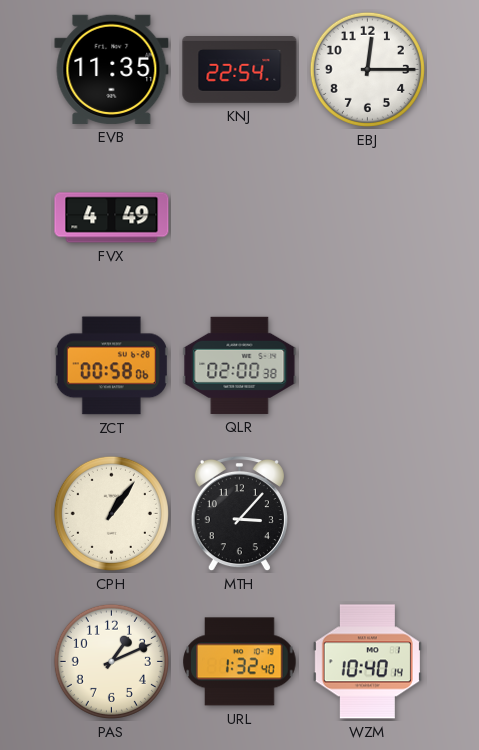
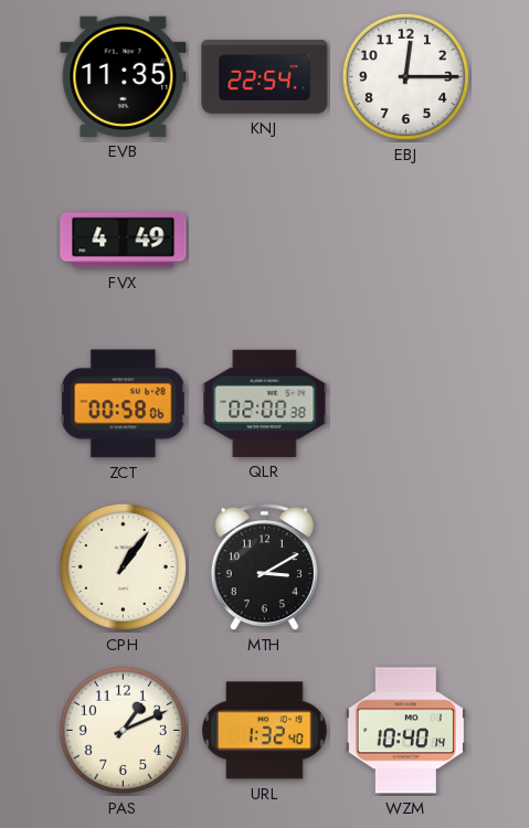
MTH: 3:07 -> 3:10
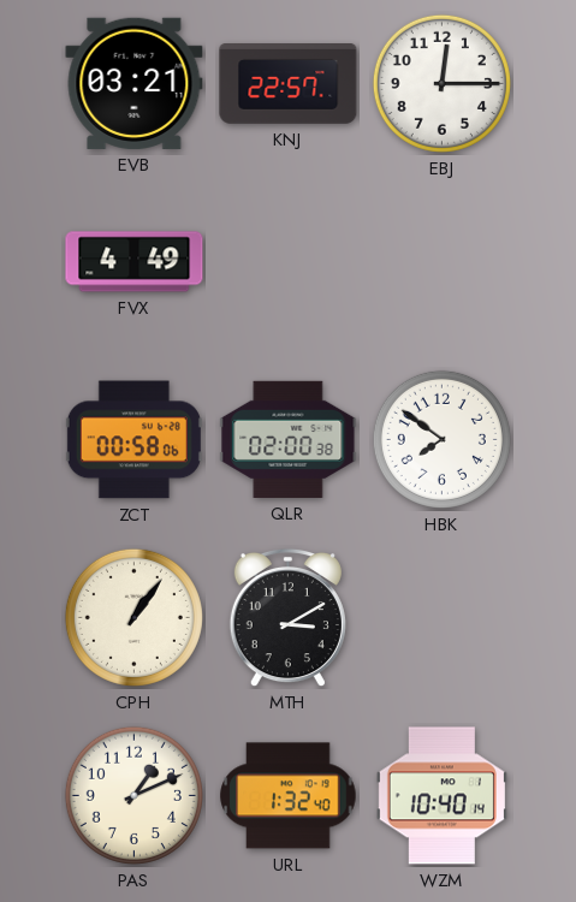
EVB: 11:35 -> 03:21
KNJ: 22:54 -> 22:57
HBK: none -> 7:51
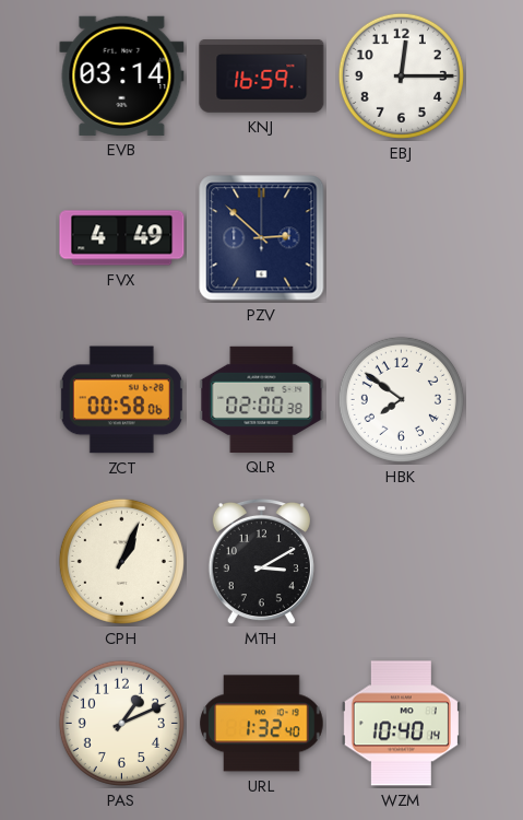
EVB: 03:21 -> 03:14
KNJ: 22:57 -> 16:59
PZV: none -> 2:52
CPH: 1:06 -> 1:04
